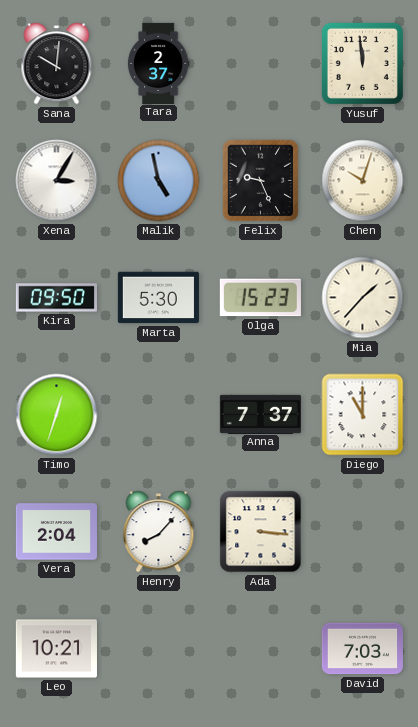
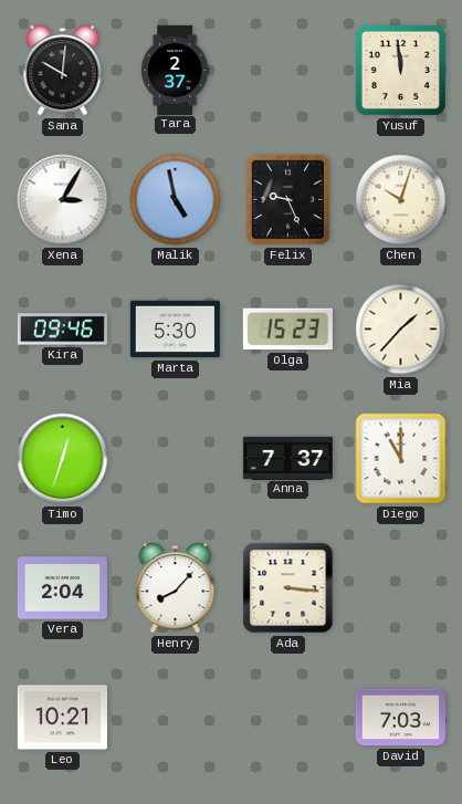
Kira: 09:50 -> 09:46
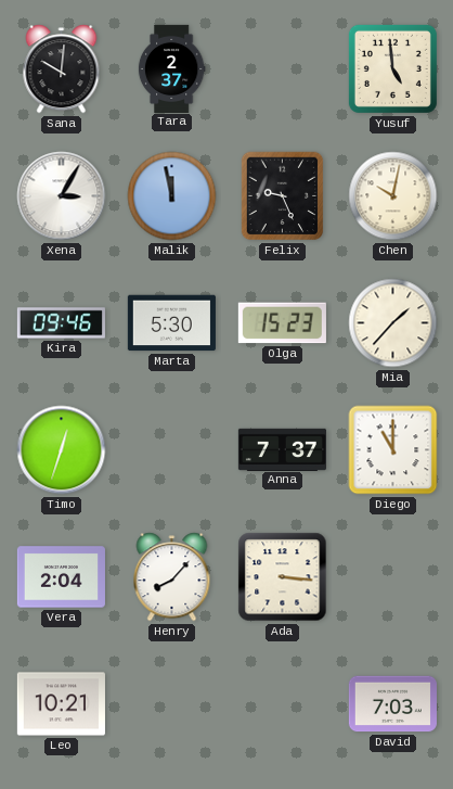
Yusuf: 11:59 -> 4:59
Malik: 4:58 -> 11:58
Chen: 10:03 -> 10:02
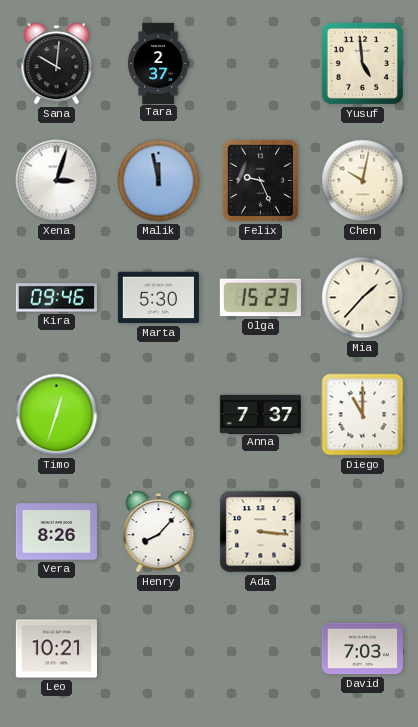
Xena: 3:05 -> 3:03
Vera: 2:04 -> 8:26
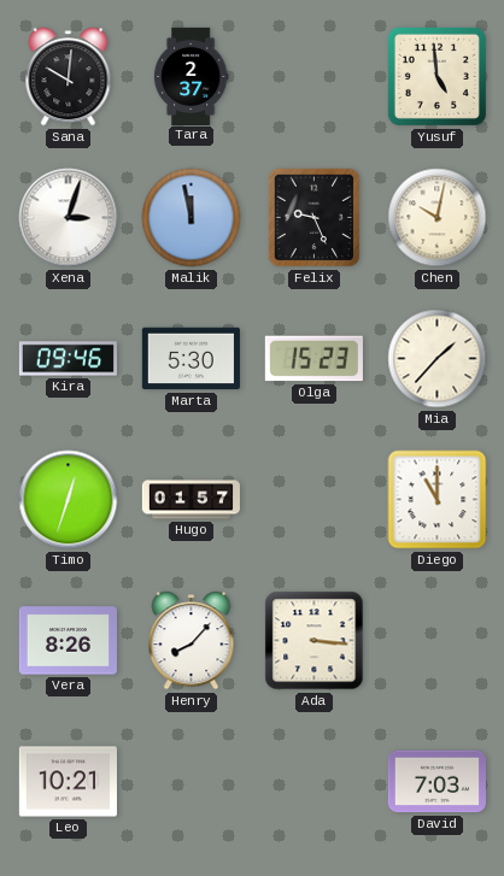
Hugo: none -> 01:57
Anna: 7:37 -> none
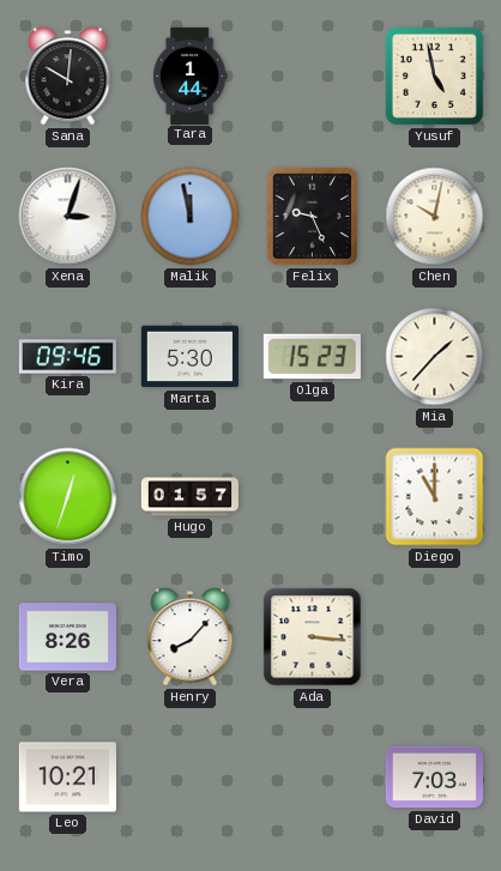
Tara: 2:37 -> 1:44
Yusuf: 4:59 -> 4:58
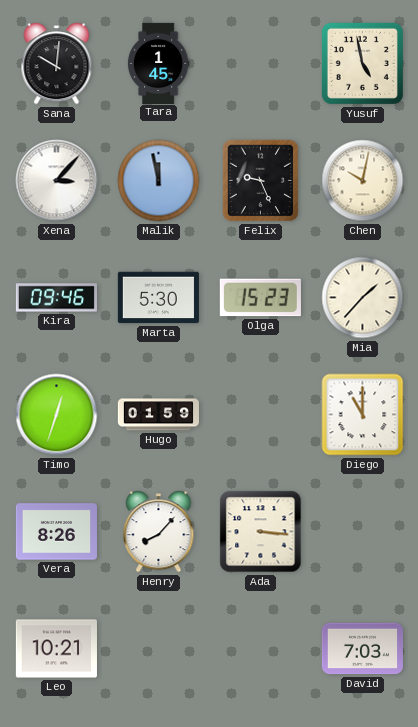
Tara: 1:44 -> 1:45
Xena: 3:03 -> 3:07
Hugo: 01:57 -> 01:59
